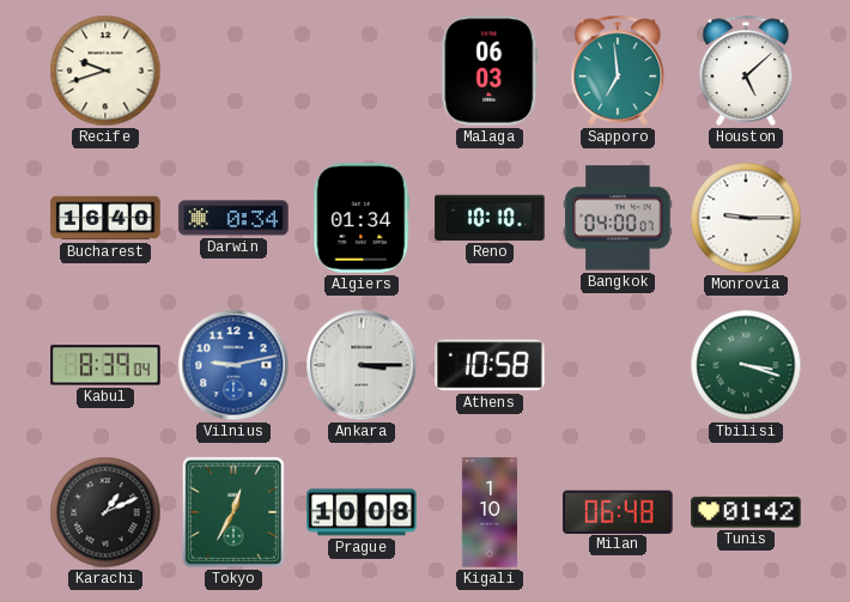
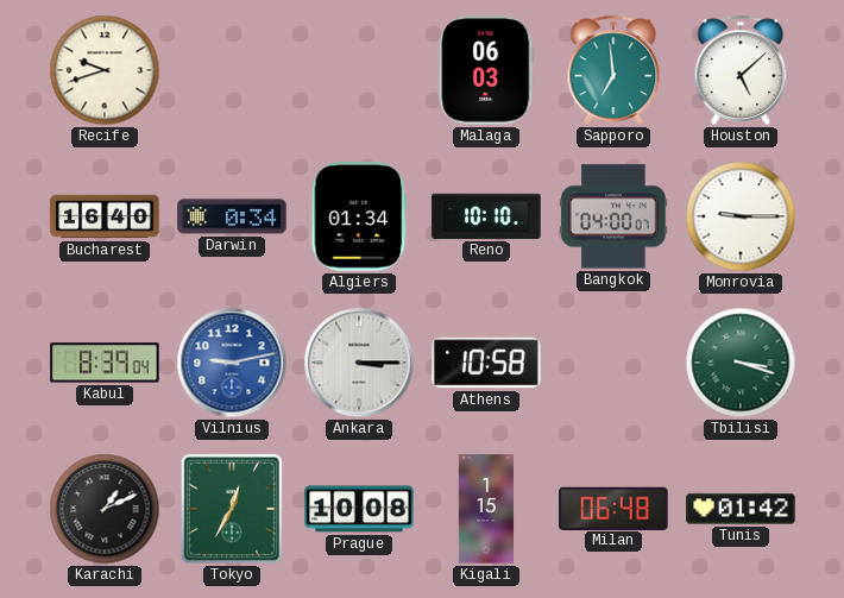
Kigali: 1:10 -> 1:15
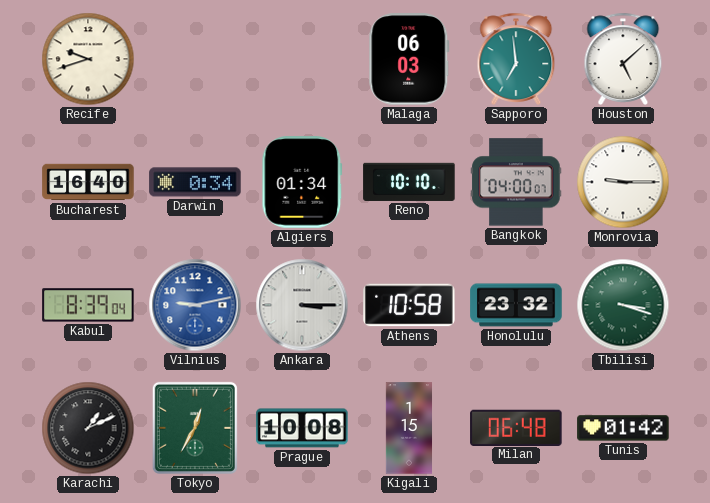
Honolulu: none -> 23:32
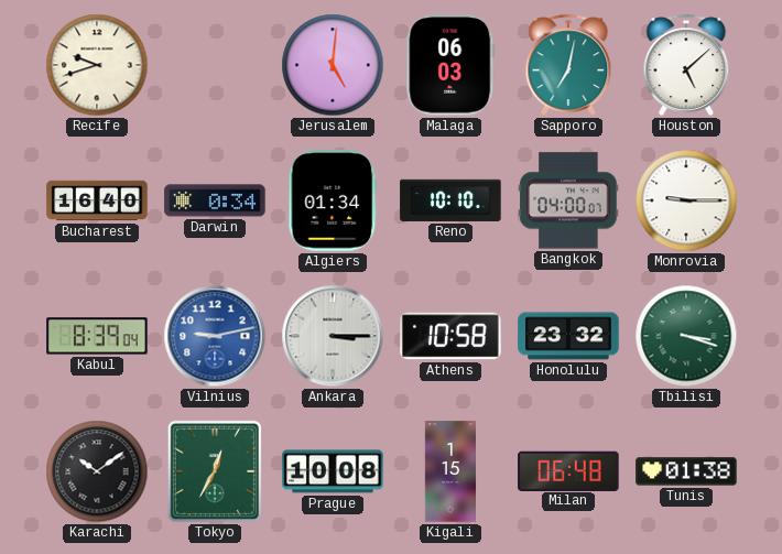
Jerusalem: none -> 5:01
Sapporo: 6:59 -> 7:02
Karachi: 1:11 -> 10:09
Tunis: 01:42 -> 01:38
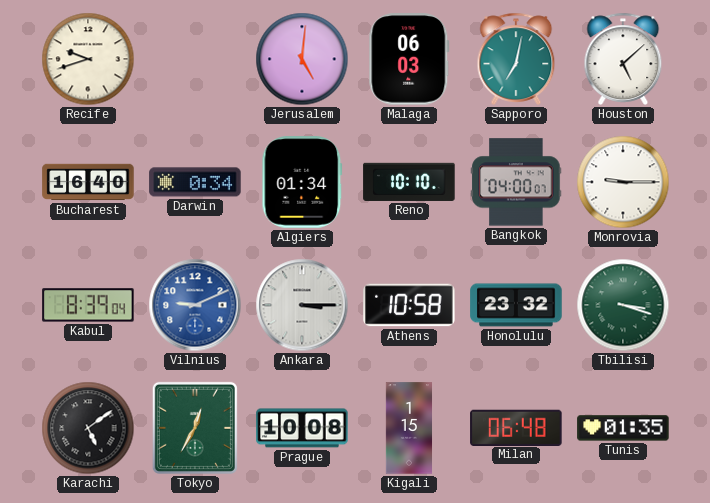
Vilnius: 9:13 -> 9:11
Karachi: 10:09 -> 5:09
Tunis: 01:38 -> 01:35
